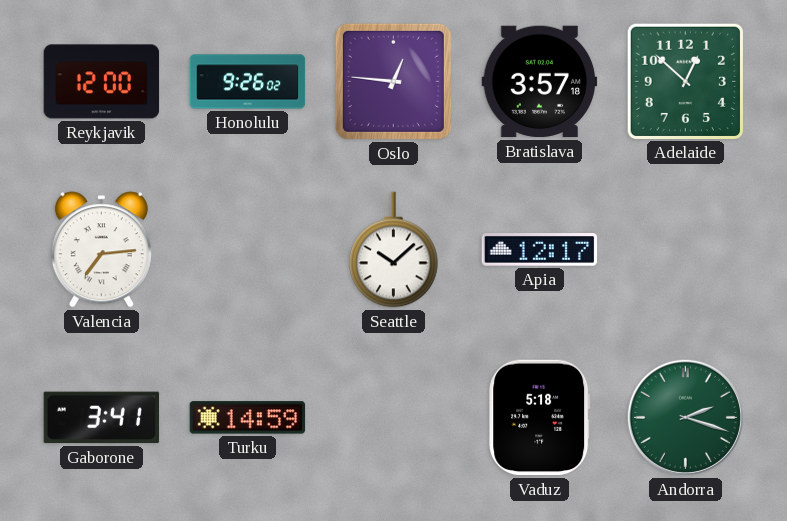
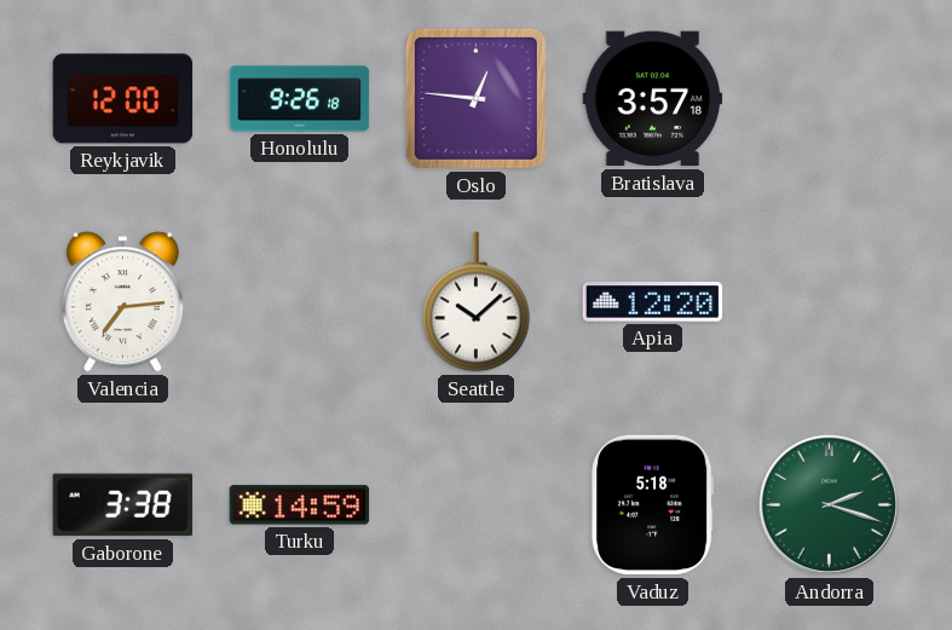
Honolulu: 9:26:02 -> 9:26:18
Adelaide: 12:52 -> none
Apia: 12:17 -> 12:20
Gaborone: 3:41 -> 3:38
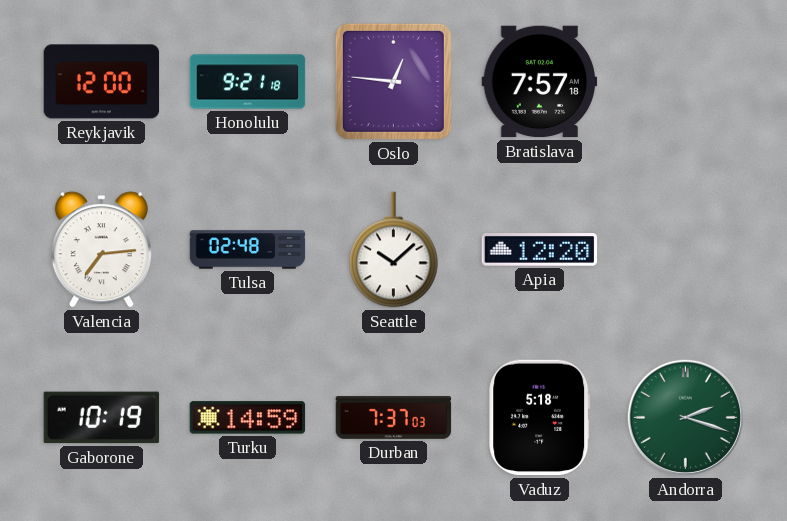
Honolulu: 9:26 -> 9:21
Bratislava: 3:57 -> 7:57
Tulsa: none -> 02:48
Gaborone: 3:38 -> 10:19
Durban: none -> 7:37
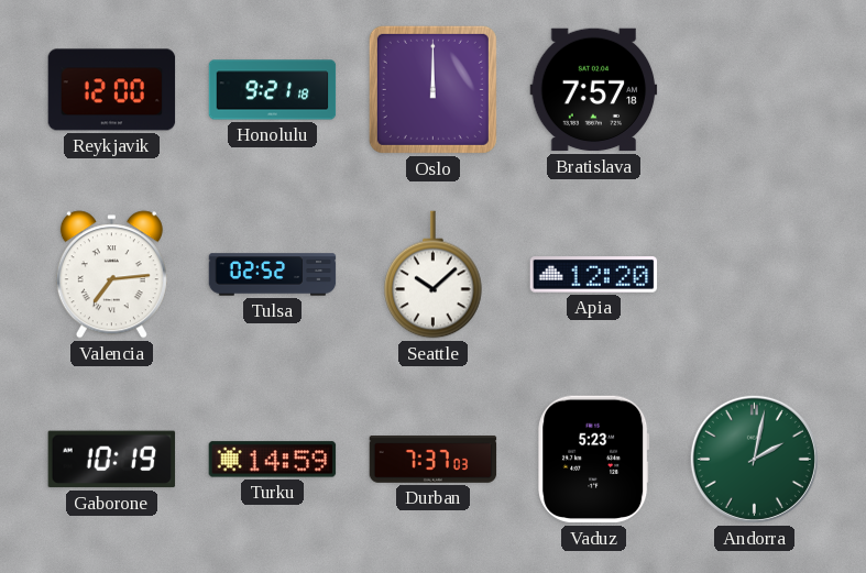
Oslo: 12:46 -> 12:00
Tulsa: 02:48 -> 02:52
Vaduz: 5:18 -> 5:23
Andorra: 2:18 -> 2:02
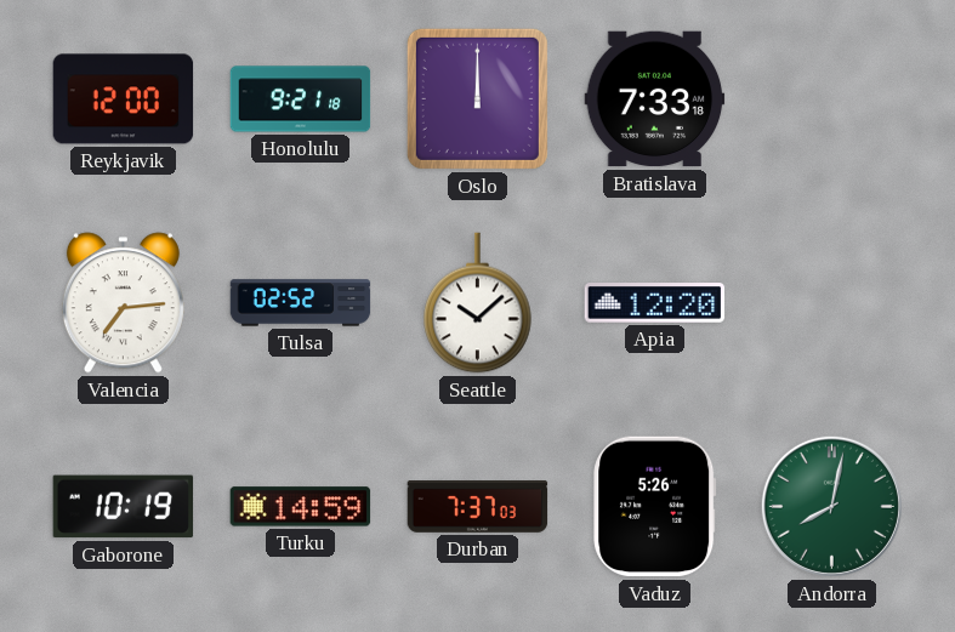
Bratislava: 7:57 -> 7:33
Vaduz: 5:23 -> 5:26
Andorra: 2:02 -> 8:02
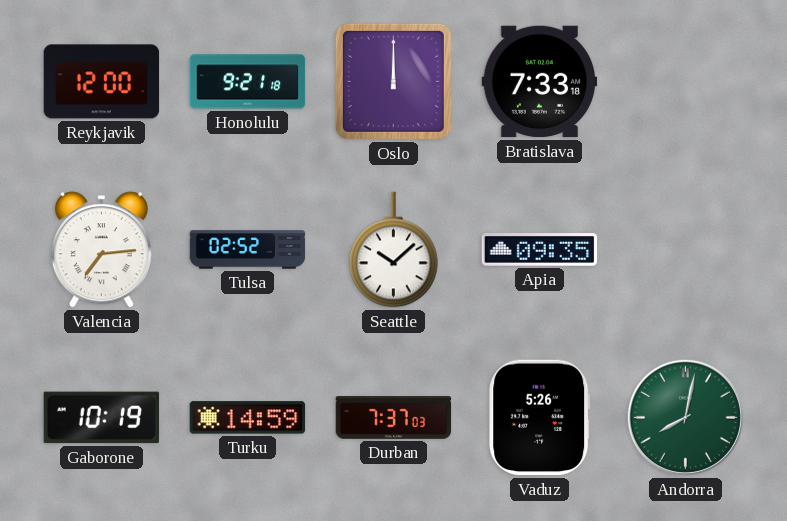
Apia: 12:20 -> 09:35
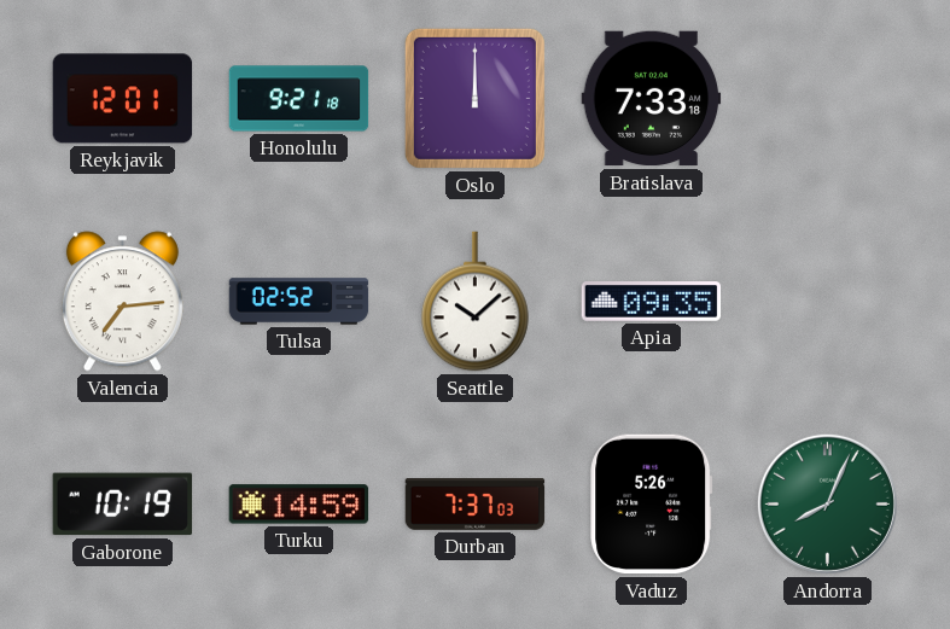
Reykjavik: 12:00 -> 12:01
Andorra: 8:02 -> 8:04
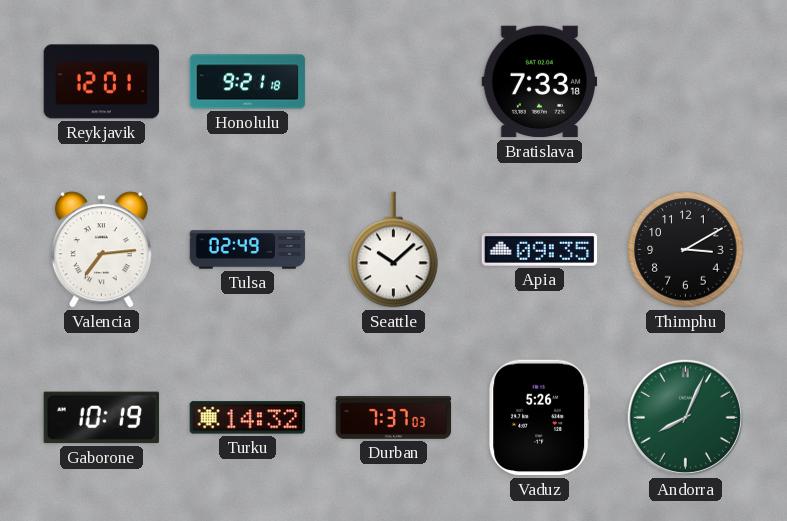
Oslo: 12:00 -> none
Tulsa: 02:52 -> 02:49
Thimphu: none -> 3:10
Turku: 14:59 -> 14:32
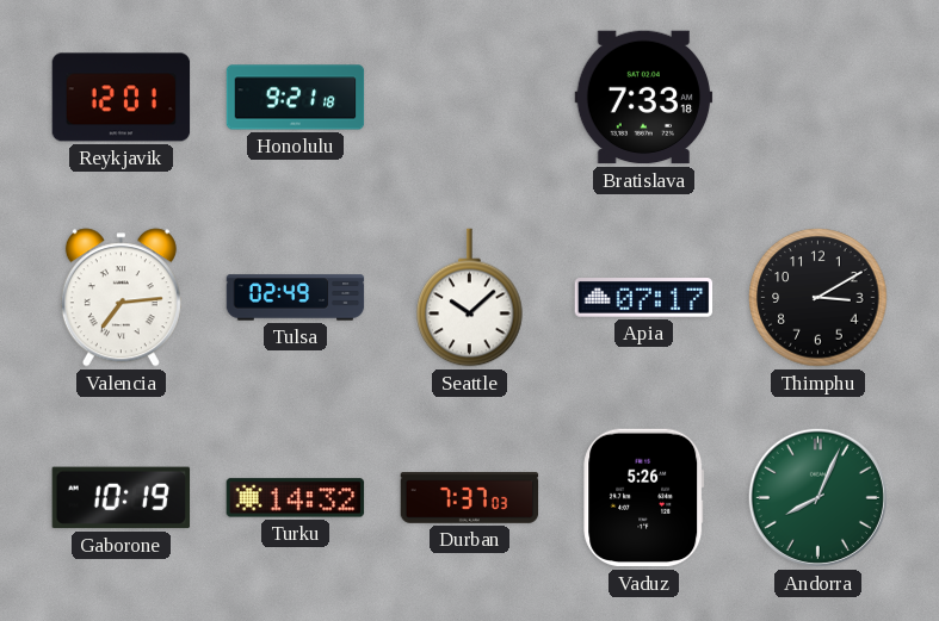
Apia: 09:35 -> 07:17
